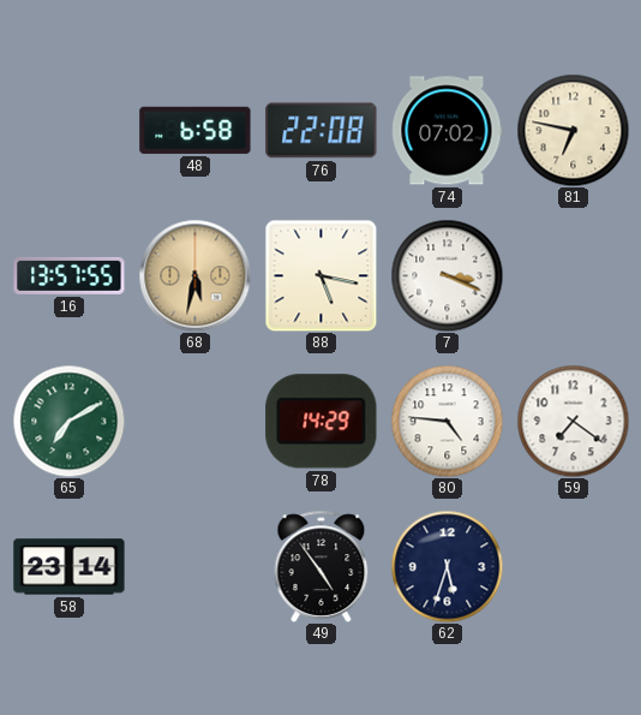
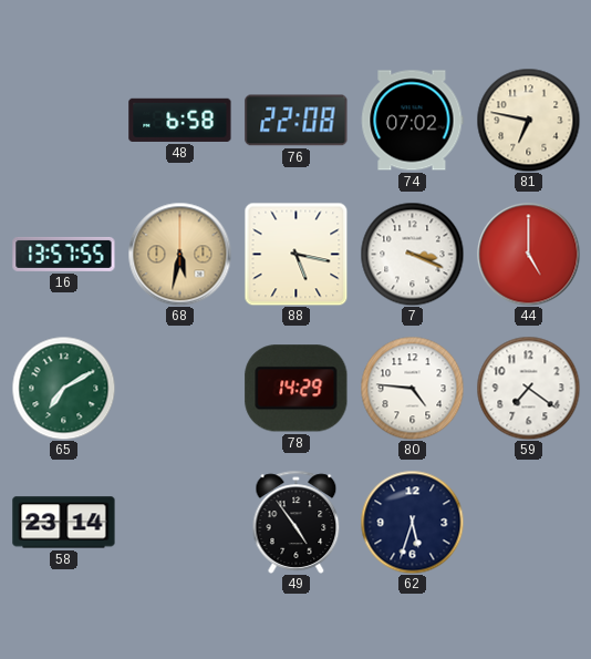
44: none -> 5:00
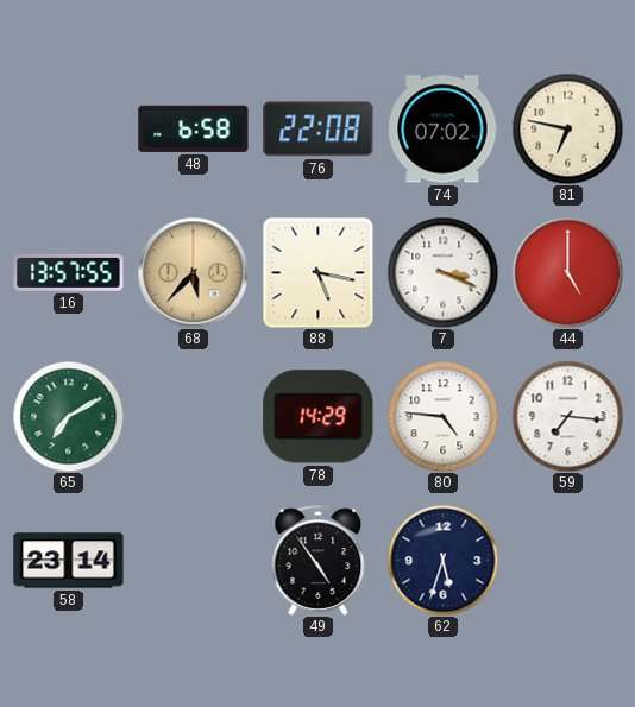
68: 5:32 -> 5:37
59: 7:21 -> 7:16
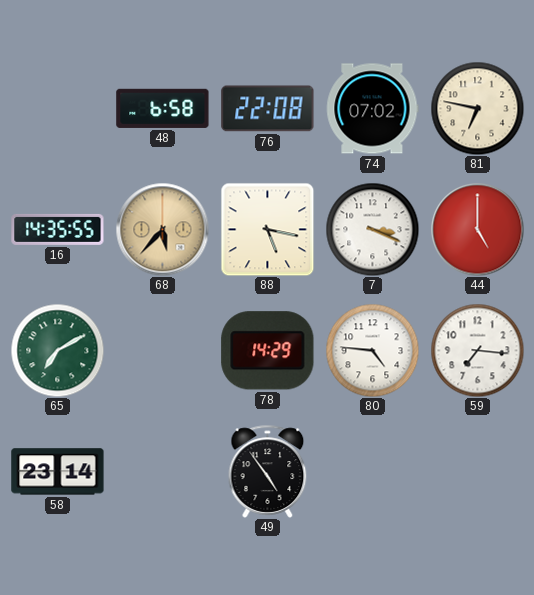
16: 13:57 -> 14:35
62: 5:33 -> none
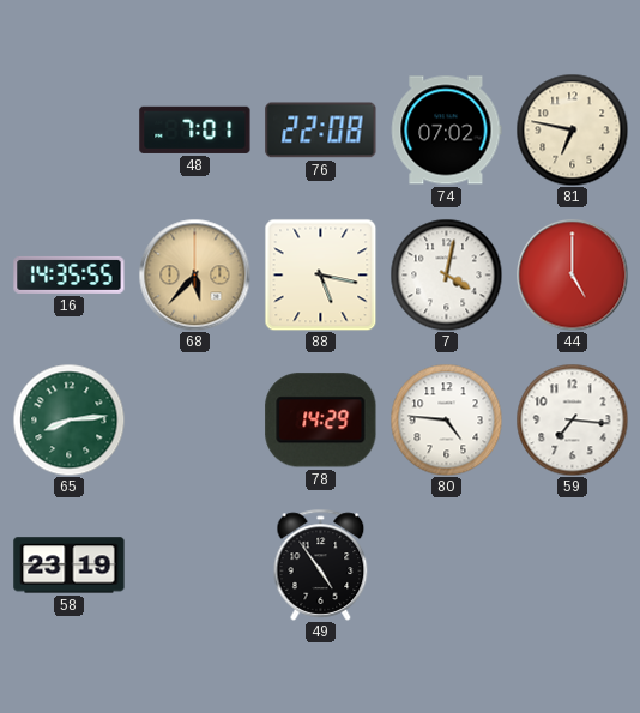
48: 6:58 -> 7:01
7: 3:19 -> 4:02
65: 7:10 -> 8:14
58: 23:14 -> 23:19
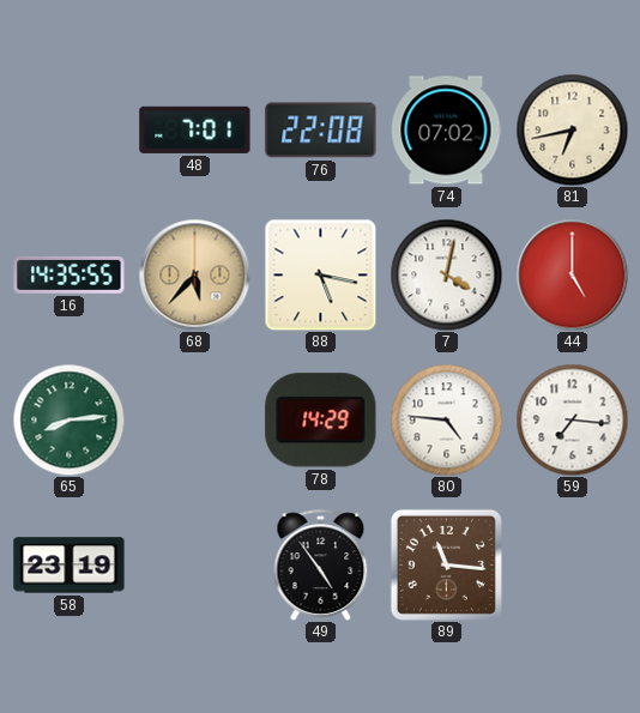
81: 6:47 -> 6:43
89: none -> 11:16
